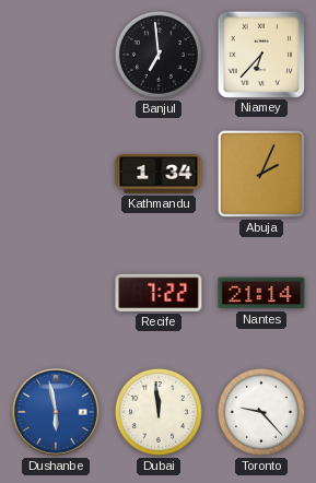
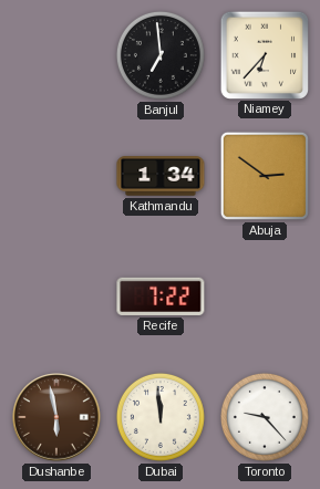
Abuja: 2:04 -> 2:51
Nantes: 21:14 -> none
Dushanbe dial: blue -> brown
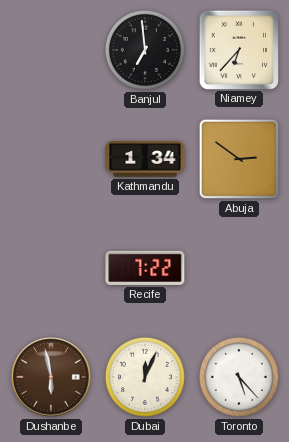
Dubai: 11:59 -> 12:04
Toronto: 9:23 -> 5:23
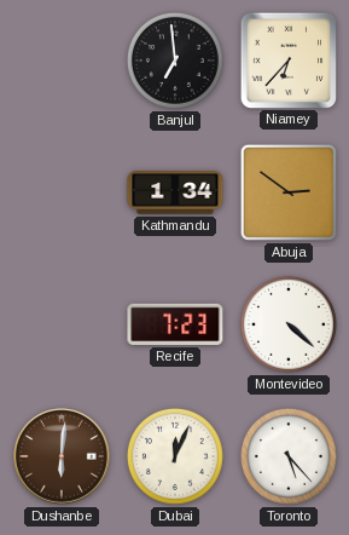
Recife: 7:22 -> 7:23
Montevideo: none -> 4:22
Dushanbe: 5:58 -> 6:01
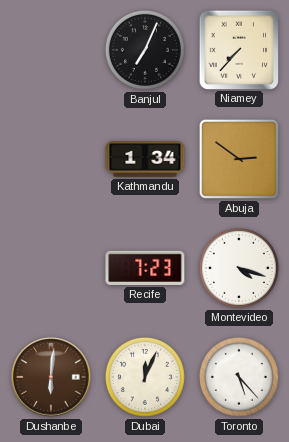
Banjul: 6:59 -> 7:04
Niamey: 6:37 -> 7:37
Montevideo: 4:22 -> 4:18
